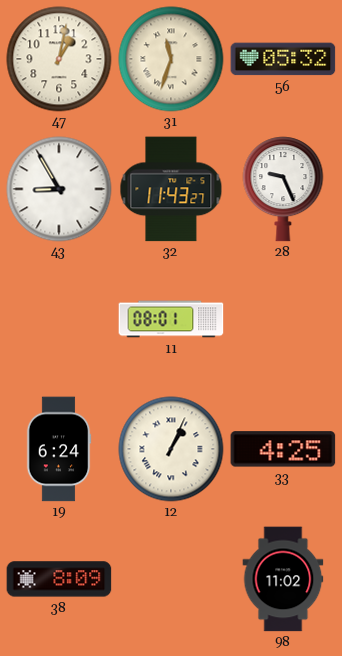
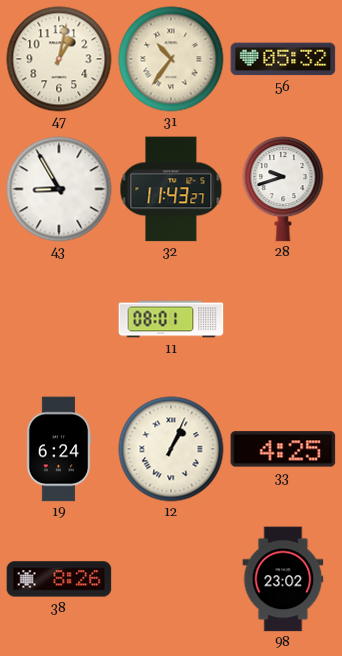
31: 11:33 -> 10:36
28: 9:26 -> 9:42
38: 8:09 -> 8:26
98: 11:02 -> 23:02
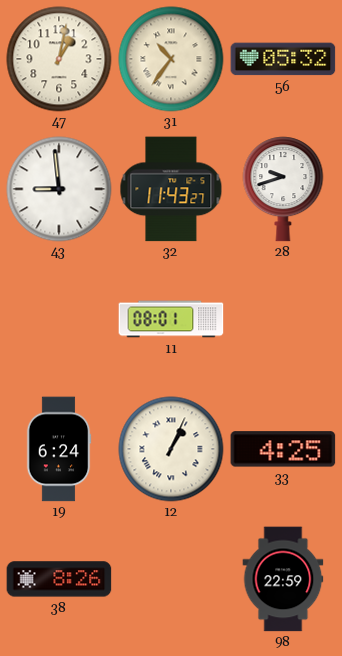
43: 8:55 -> 8:59
98: 23:02 -> 22:59
